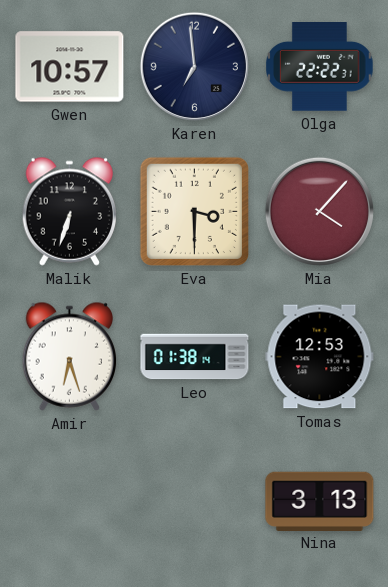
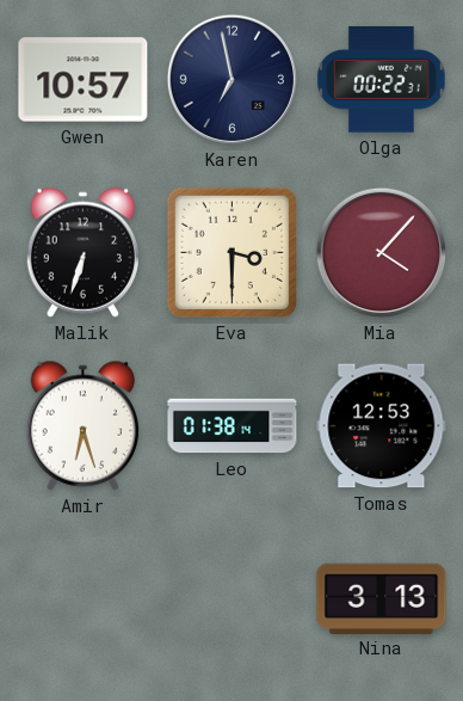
Karen: 6:59 -> 6:58
Olga: 22:22 -> 00:22
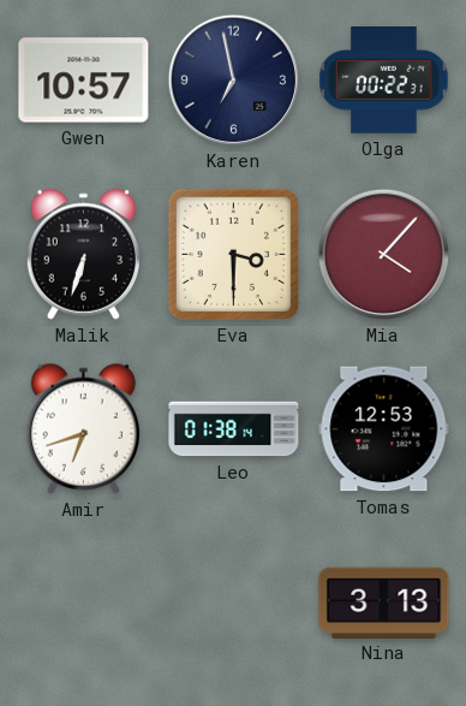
Amir: 6:27 -> 6:42
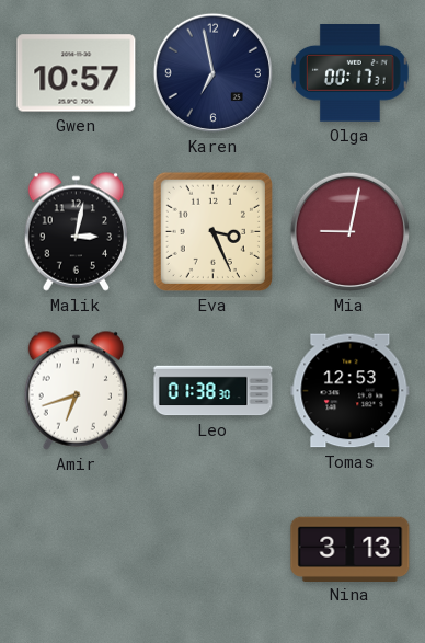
Olga: 00:22 -> 00:17
Malik: 6:33 -> 3:02
Eva: 3:30 -> 3:26
Mia: 4:07 -> 9:02
Leo: 01:38:14 -> 01:38:30
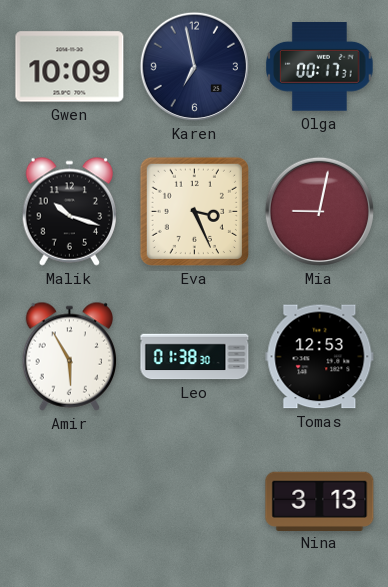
Gwen: 10:57 -> 10:09
Malik: 3:02 -> 10:18
Amir: 6:42 -> 5:55
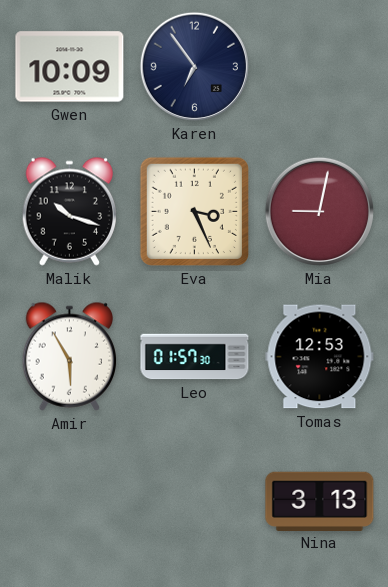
Karen: 6:58 -> 6:54
Olga: 00:17 -> none
Leo: 01:38 -> 01:57
